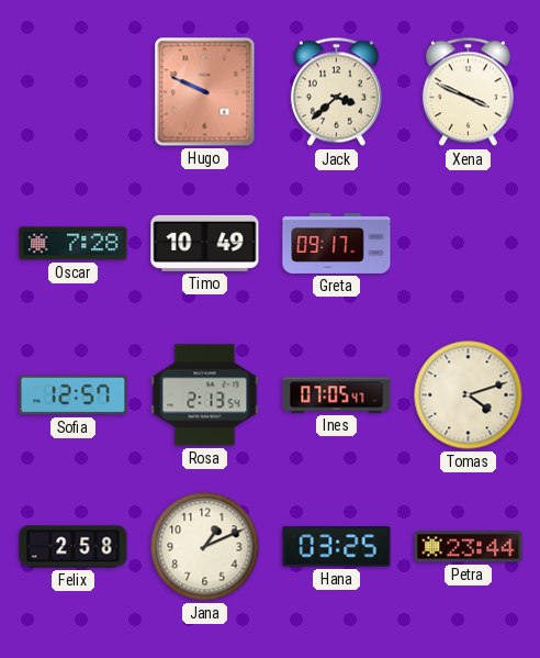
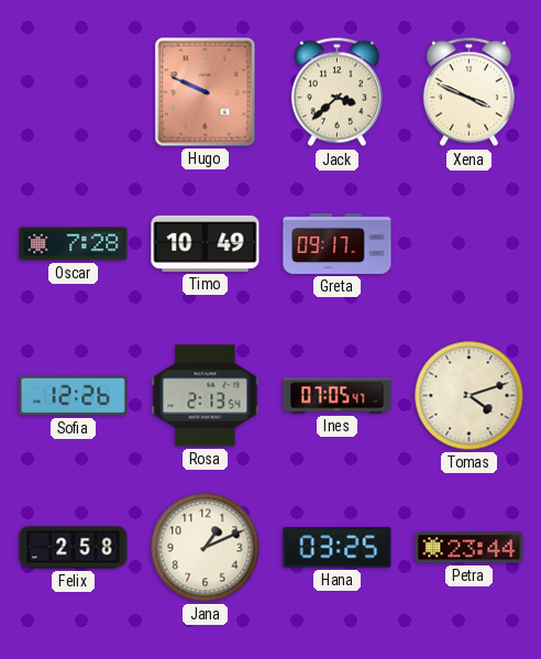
Sofia: 12:57 -> 12:26
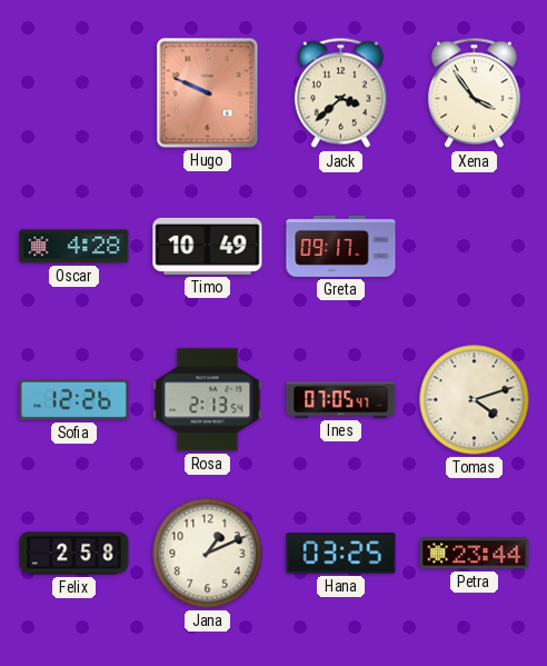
Xena: 3:49 -> 3:54
Oscar: 7:28 -> 4:28
